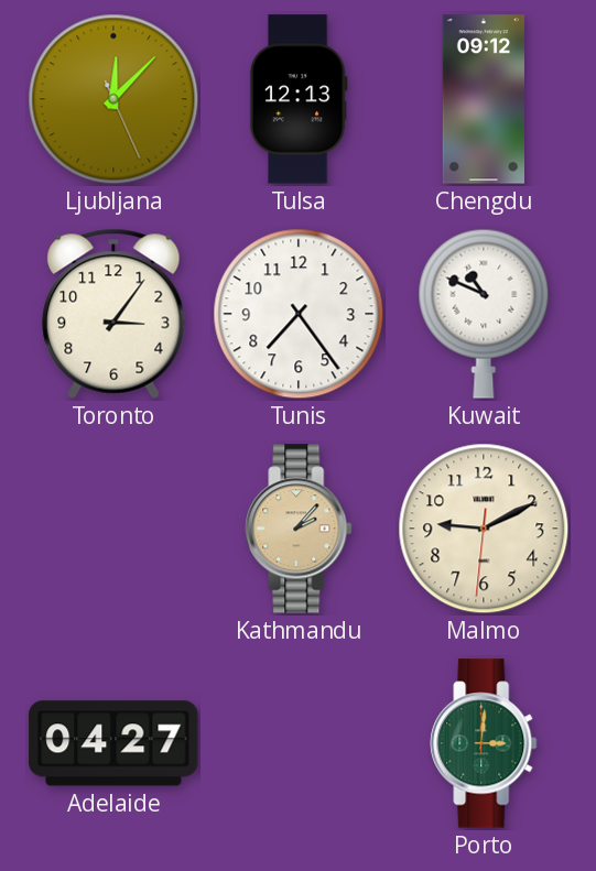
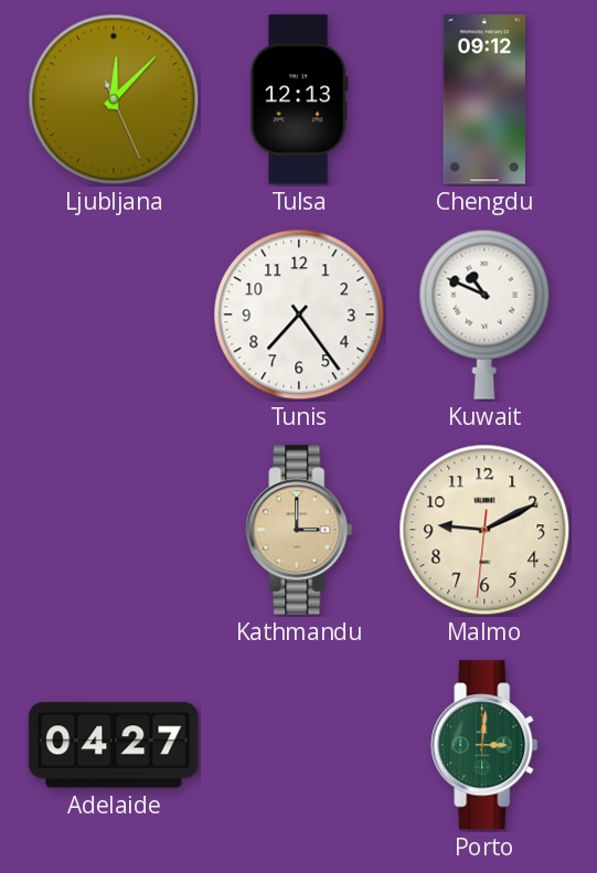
Toronto: 3:06 -> none
Kathmandu: 2:07 -> 3:00
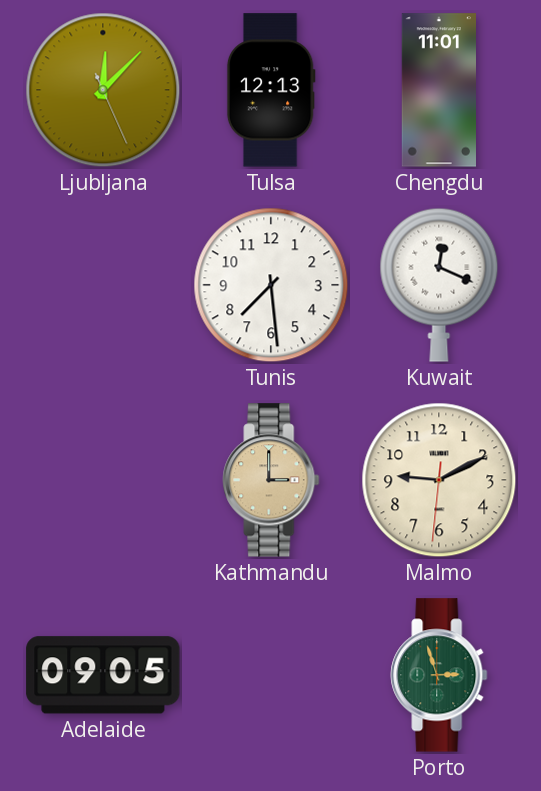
Chengdu: 09:12 -> 11:01
Tunis: 7:24 -> 7:29
Kuwait: 10:49 -> 12:19
Adelaide: 04:27 -> 09:05
Porto: 3:01 -> 2:57
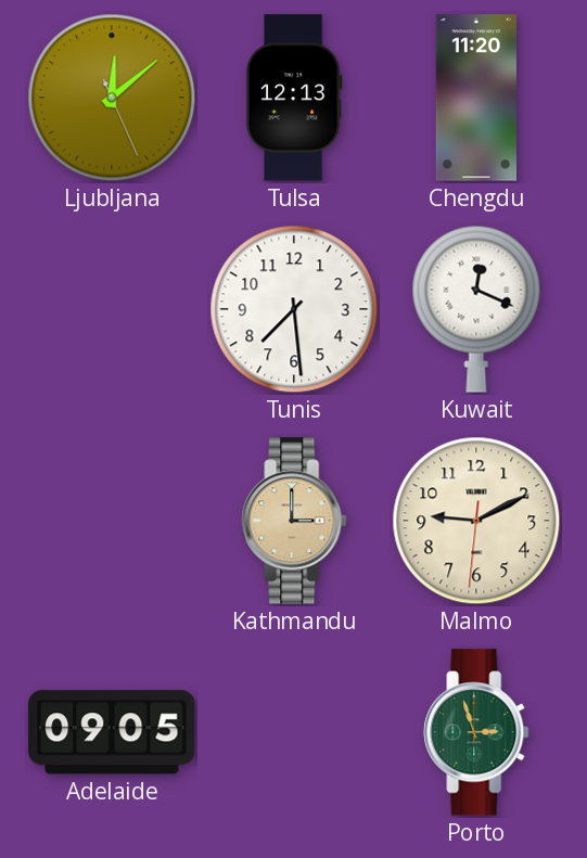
Ljubljana: 12:07 -> 12:08
Chengdu: 11:01 -> 11:20
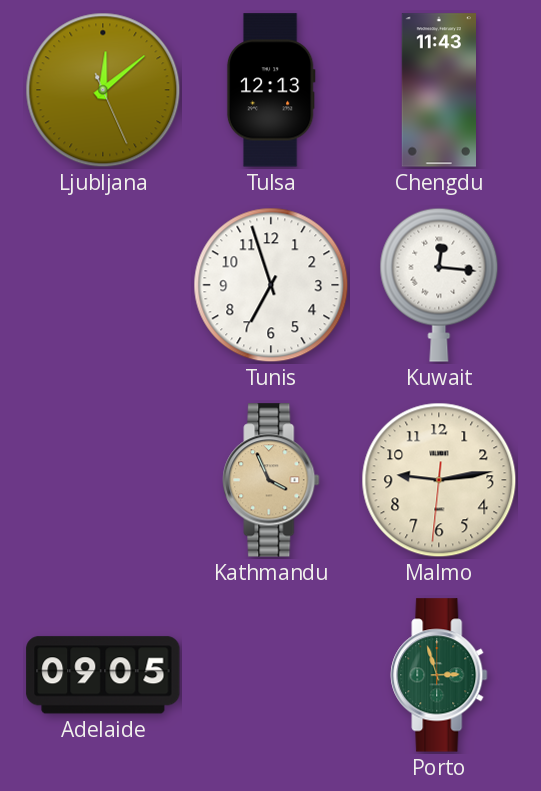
Chengdu: 11:20 -> 11:43
Tunis: 7:29 -> 6:57
Kuwait: 12:19 -> 12:16
Kathmandu: 3:00 -> 3:56
Malmo: 9:10 -> 9:13
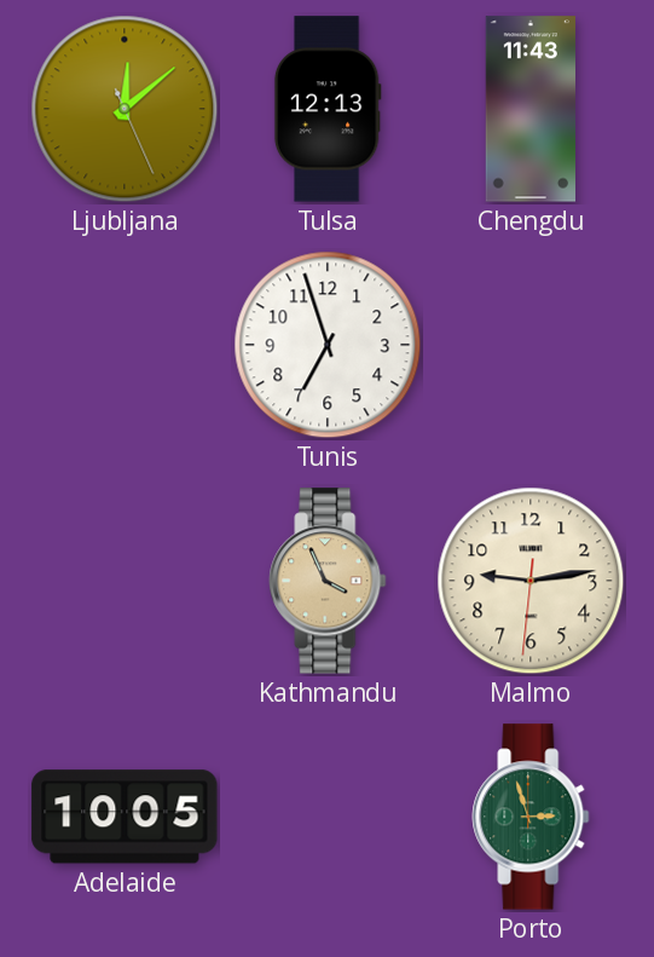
Kuwait: 12:16 -> none
Adelaide: 09:05 -> 10:05
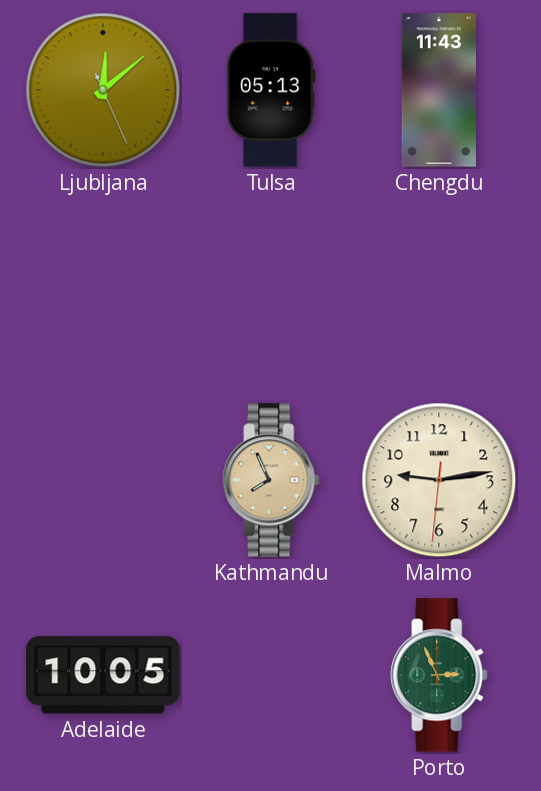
Tulsa: 12:13 -> 05:13
Tunis: 6:57 -> none
Kathmandu: 3:56 -> 7:56
Porto: 2:57 -> 2:56
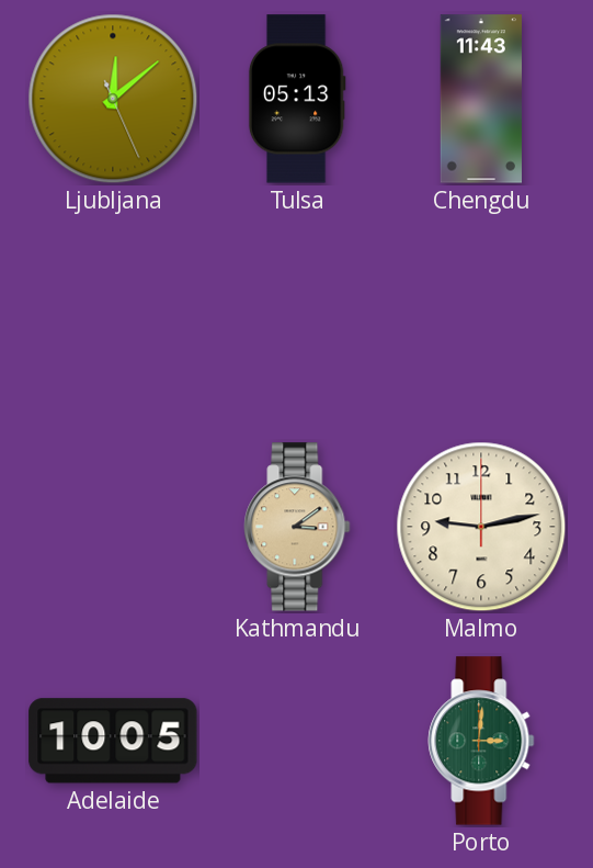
Kathmandu: 7:56 -> 3:09
Malmo: 9:13:31 -> 9:13:00
Porto: 2:56 -> 3:01
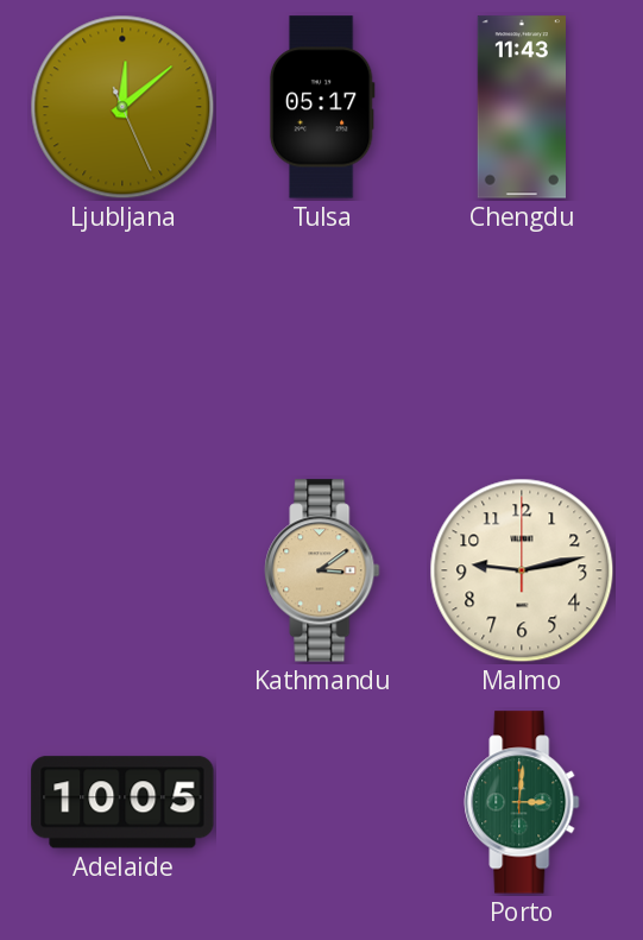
Tulsa: 05:13 -> 05:17
